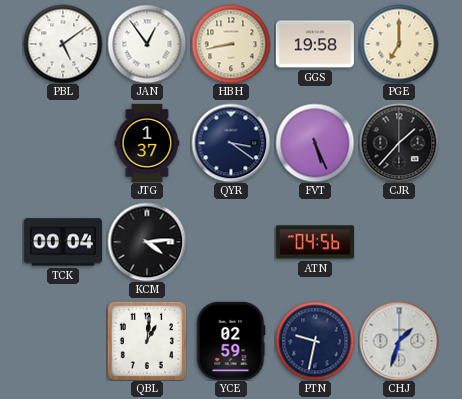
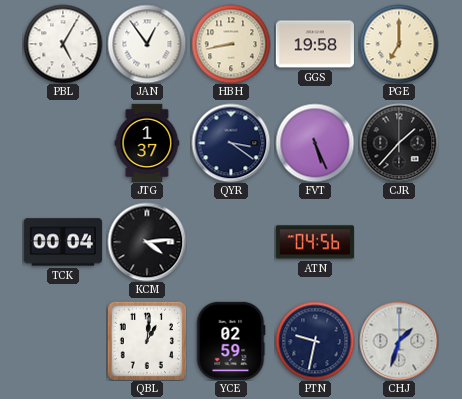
PBL: 5:09 -> 5:05
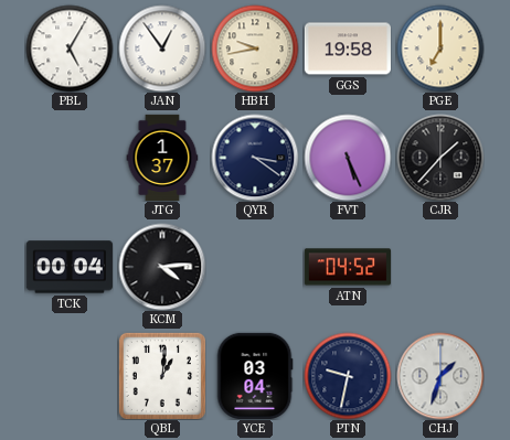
HBH: 8:43 -> 9:43
ATN: 04:56 -> 04:52
YCE: 02:59 -> 03:04
